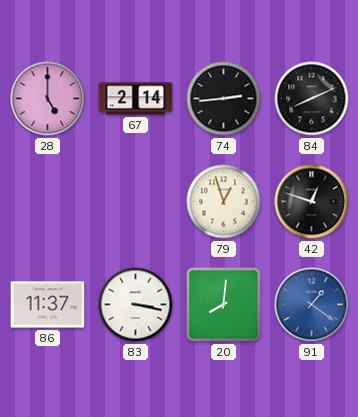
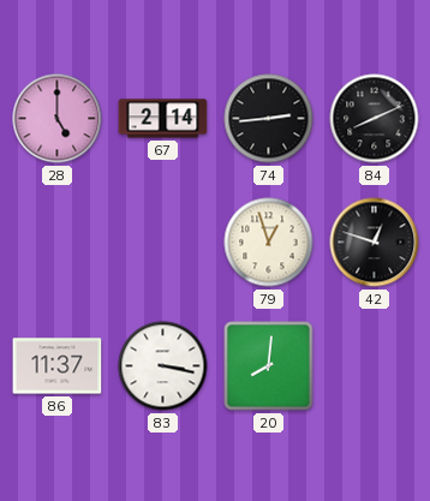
91: 1:21 -> none
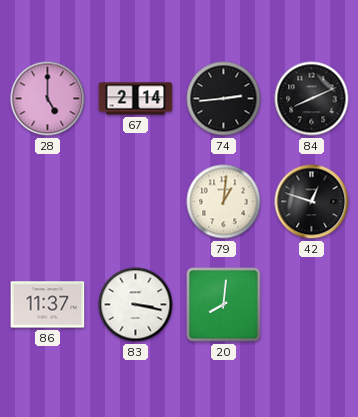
79: 12:57 -> 1:01
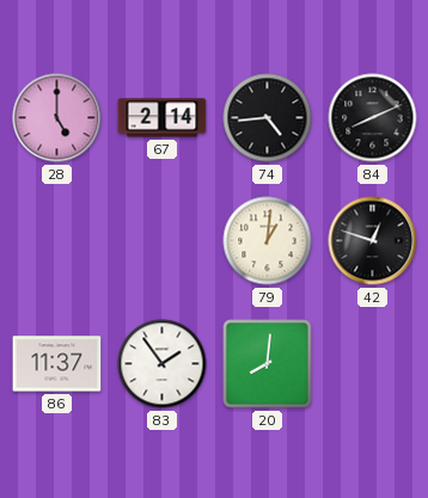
74: 2:44 -> 4:44
83: 3:17 -> 1:54
